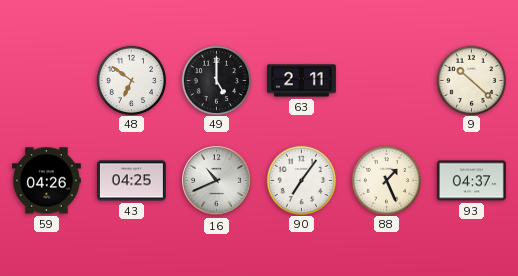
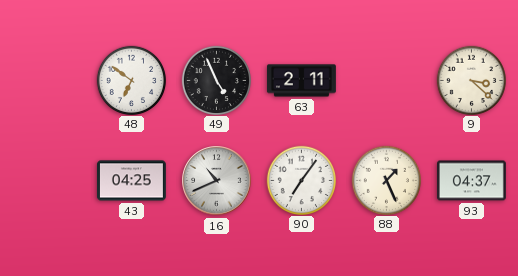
49: 5:00 -> 4:56
9: 10:22 -> 3:22
59: 04:26 -> none
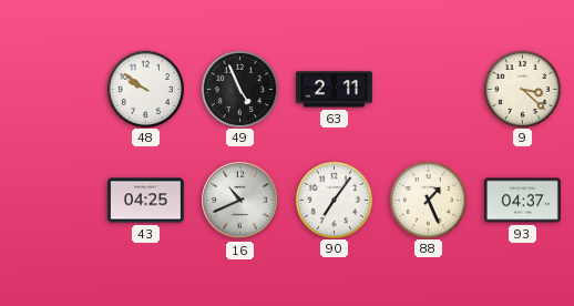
48: 6:51 -> 9:51
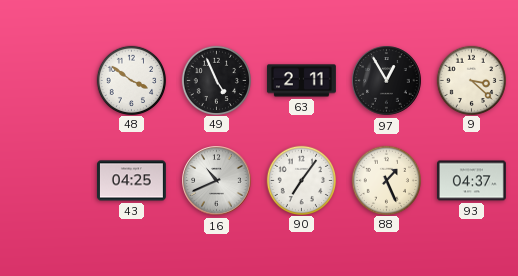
48: 9:51 -> 3:51
97: none -> 12:55
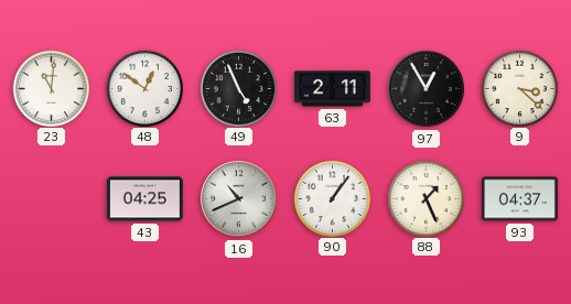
23: none -> 11:01
48: 3:51 -> 12:51
90: 7:06 -> 1:06
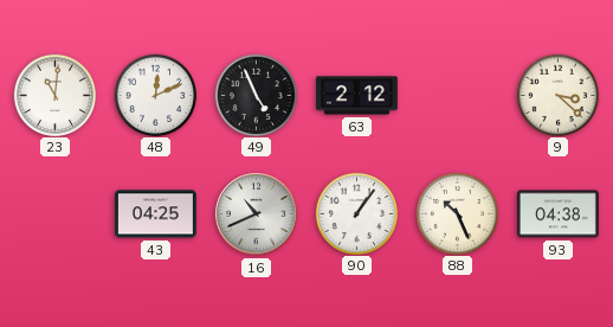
48: 12:51 -> 12:11
63: 2:11 -> 2:12
97: 12:55 -> none
88: 1:26 -> 10:26
93: 04:37 -> 04:38
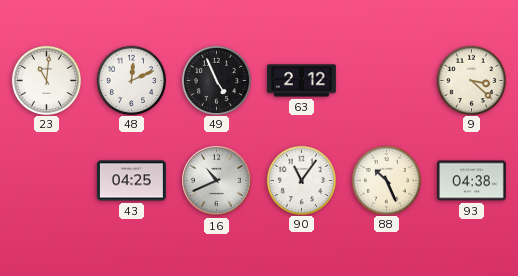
90: 1:06 -> 11:06
